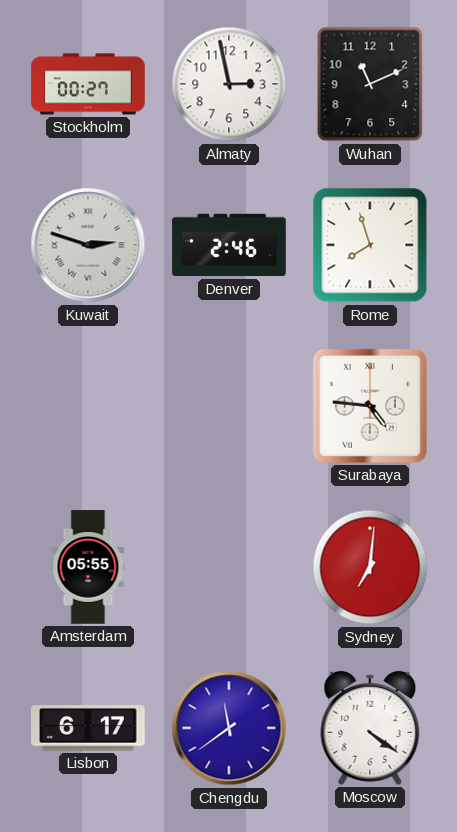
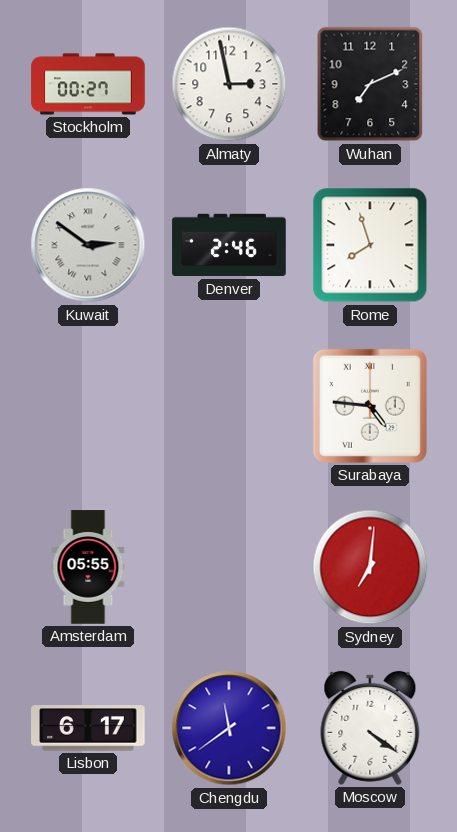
Wuhan: 11:11 -> 7:11
Kuwait: 2:48 -> 2:51
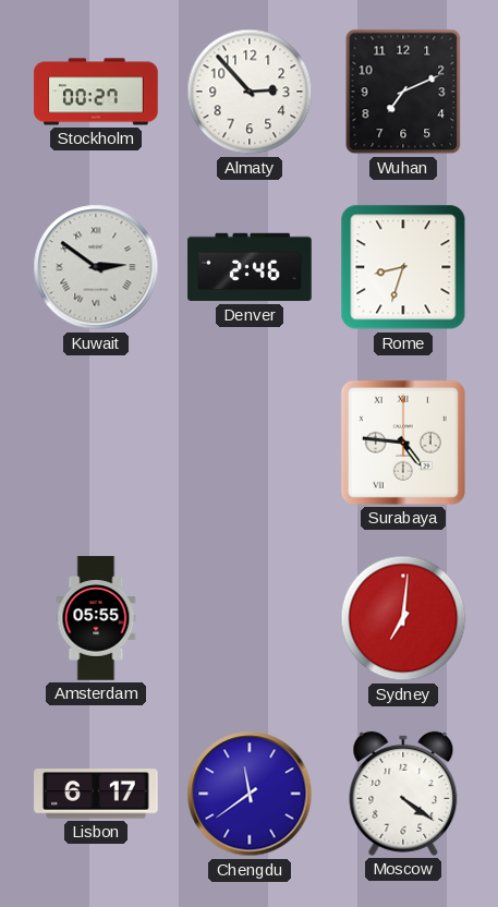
Almaty: 2:58 -> 2:53
Rome: 7:57 -> 8:33
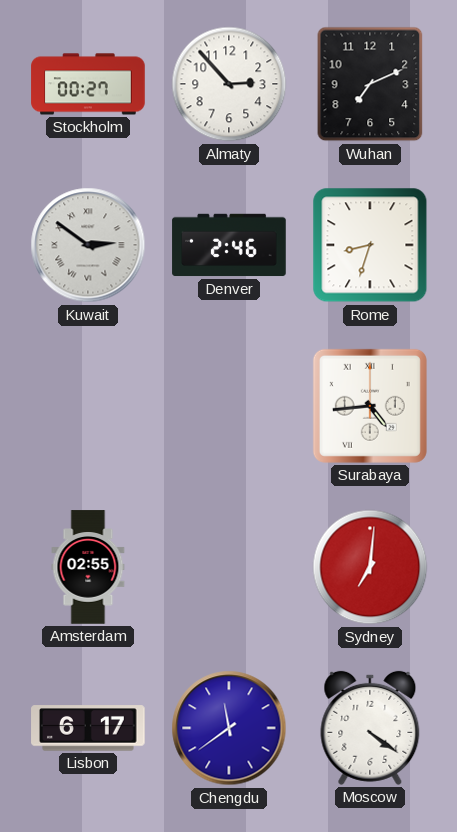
Surabaya: 4:46 -> 4:44
Amsterdam: 05:55 -> 02:55
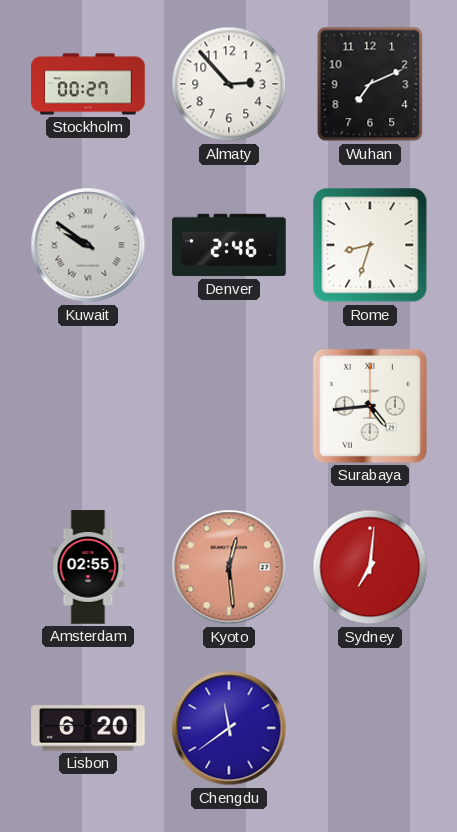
Kuwait: 2:51 -> 9:51
Kyoto: none -> 12:29
Lisbon: 6:17 -> 6:20
Moscow: 4:21 -> none
